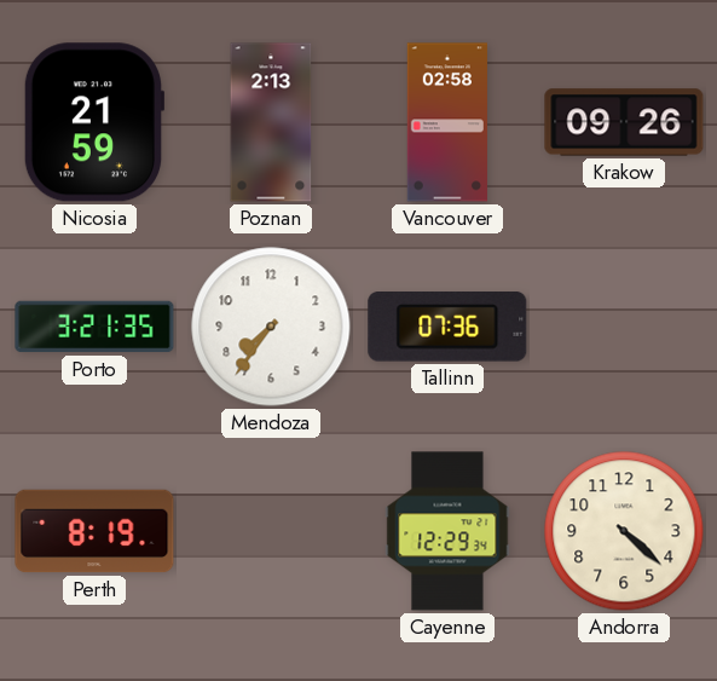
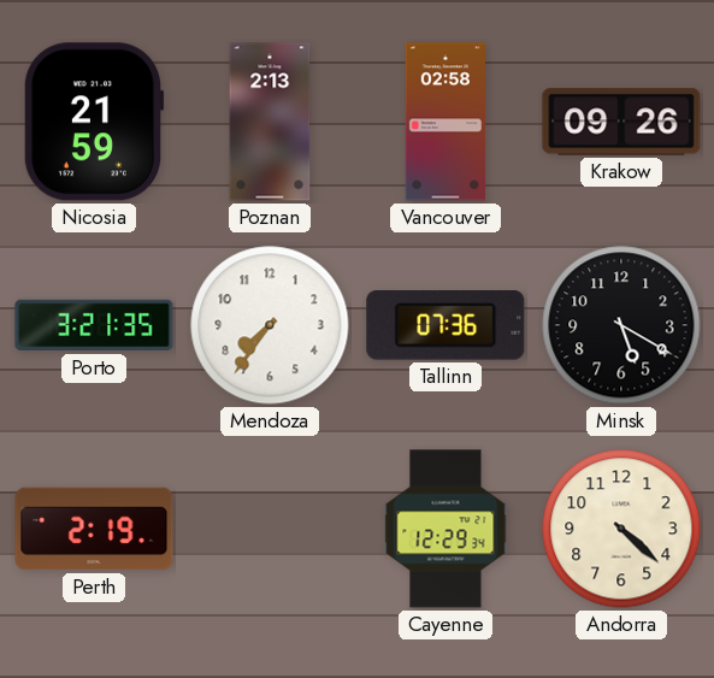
Minsk: none -> 5:20
Perth: 8:19 -> 2:19
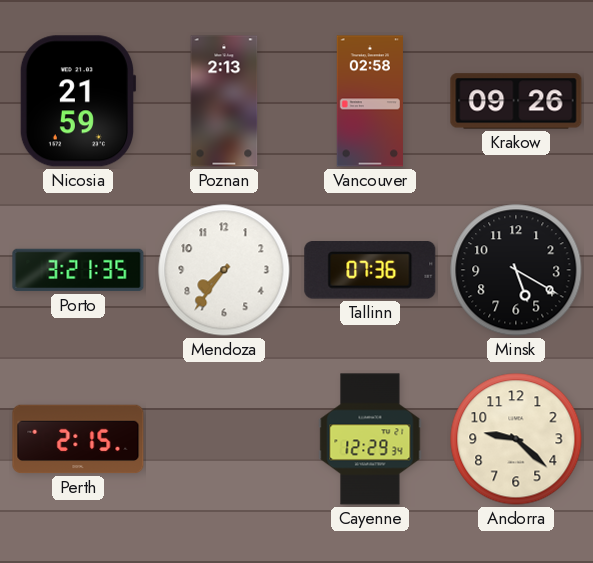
Perth: 2:19 -> 2:15
Andorra: 4:22 -> 9:22
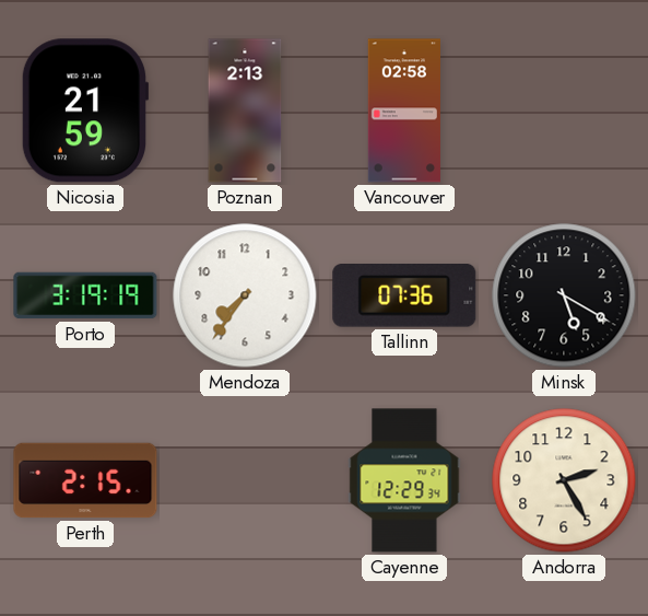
Krakow: 09:26 -> none
Porto: 3:21 -> 3:19
Andorra: 9:22 -> 2:25
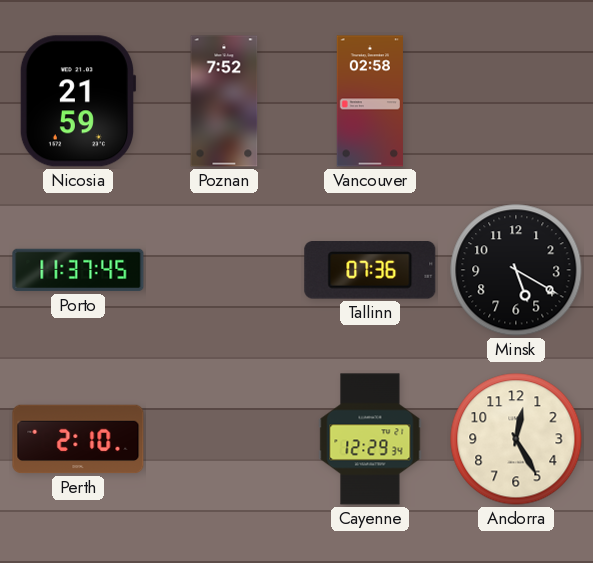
Poznan: 2:13 -> 7:52
Porto: 3:19 -> 11:37
Mendoza: 7:36 -> none
Perth: 2:15 -> 2:10
Andorra: 2:25 -> 12:25
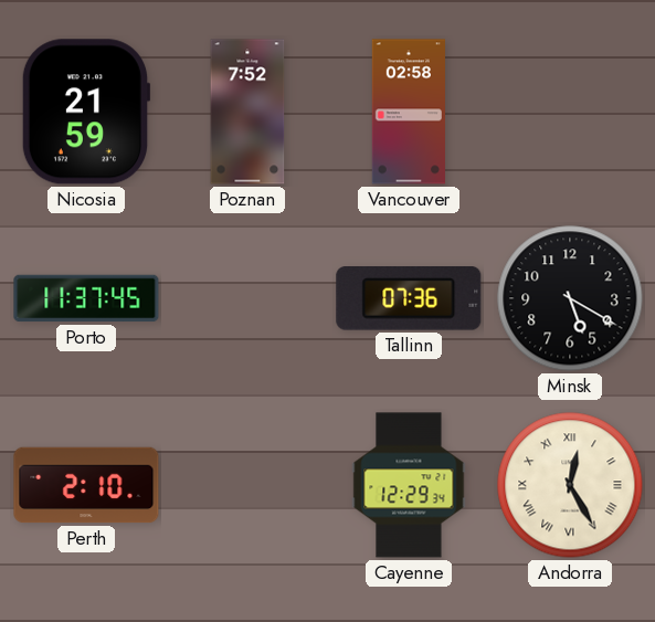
Andorra numerals: Arabic -> Roman
